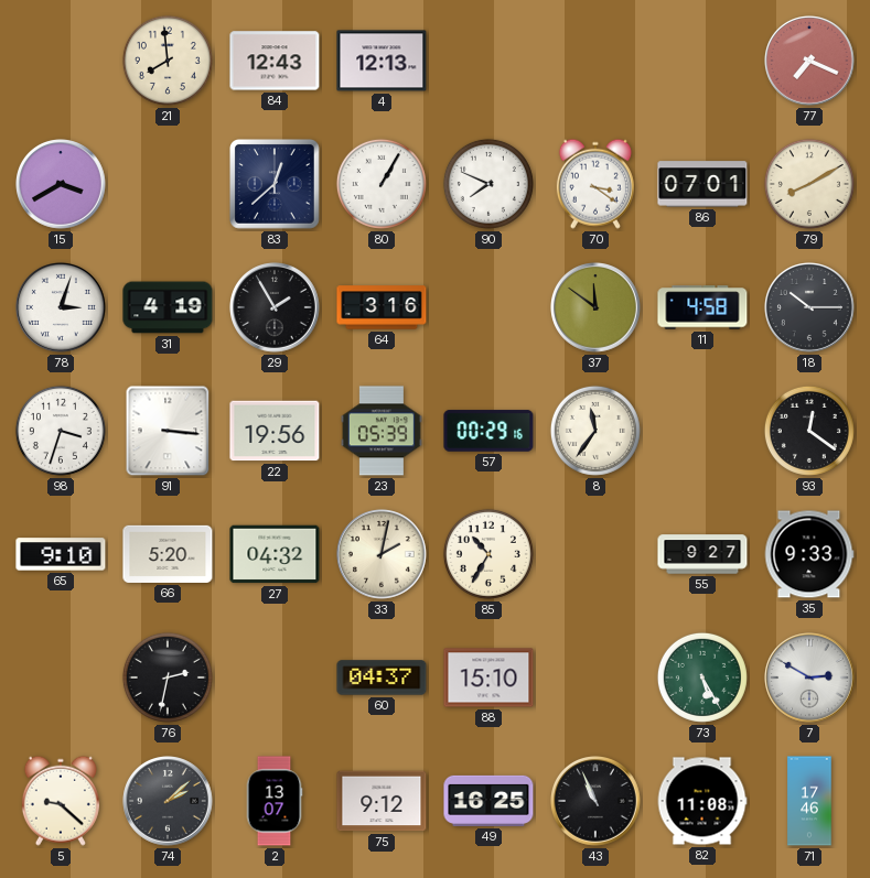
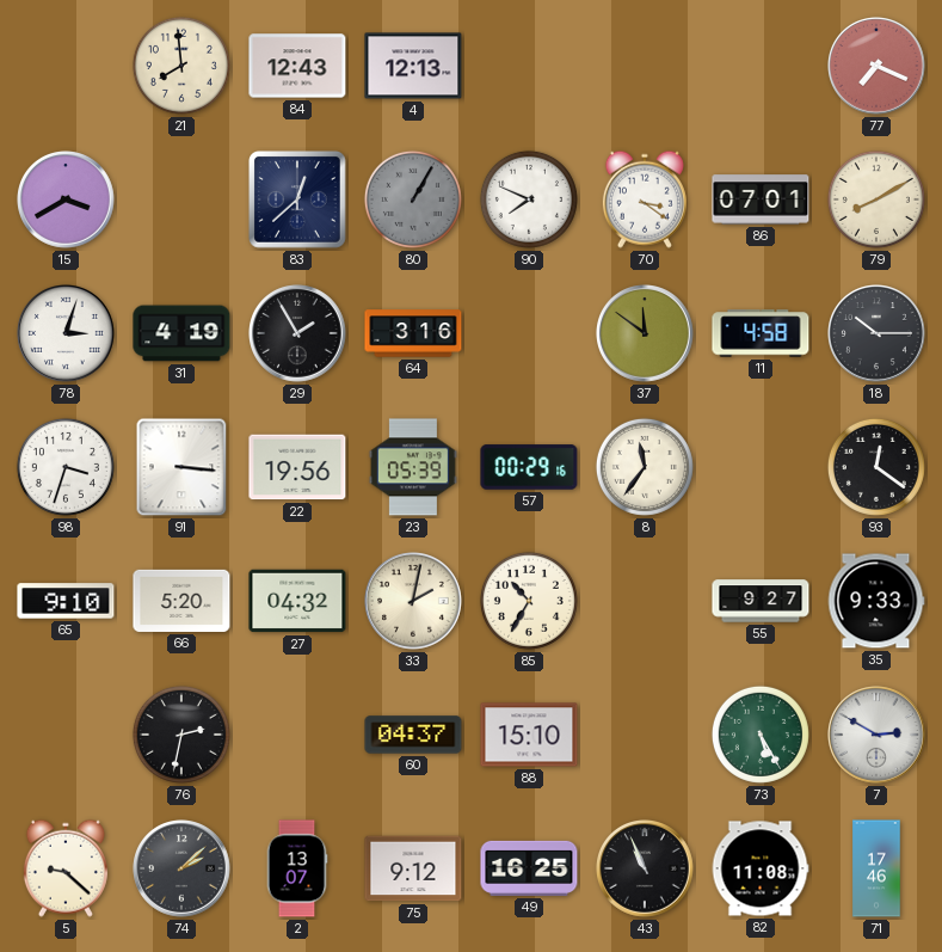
80 dial: white -> grey
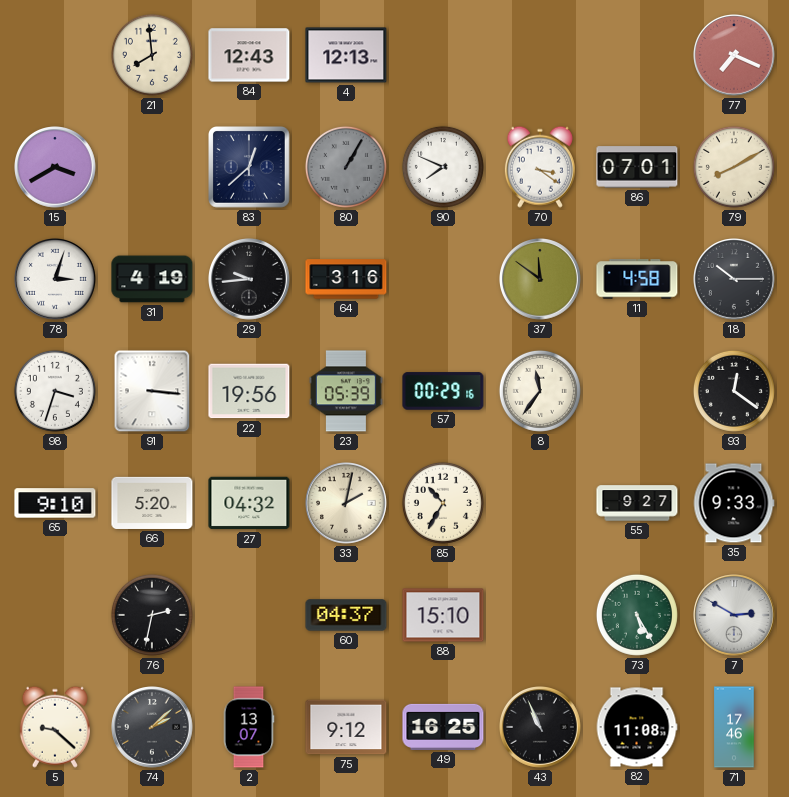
29: 1:55 -> 9:44
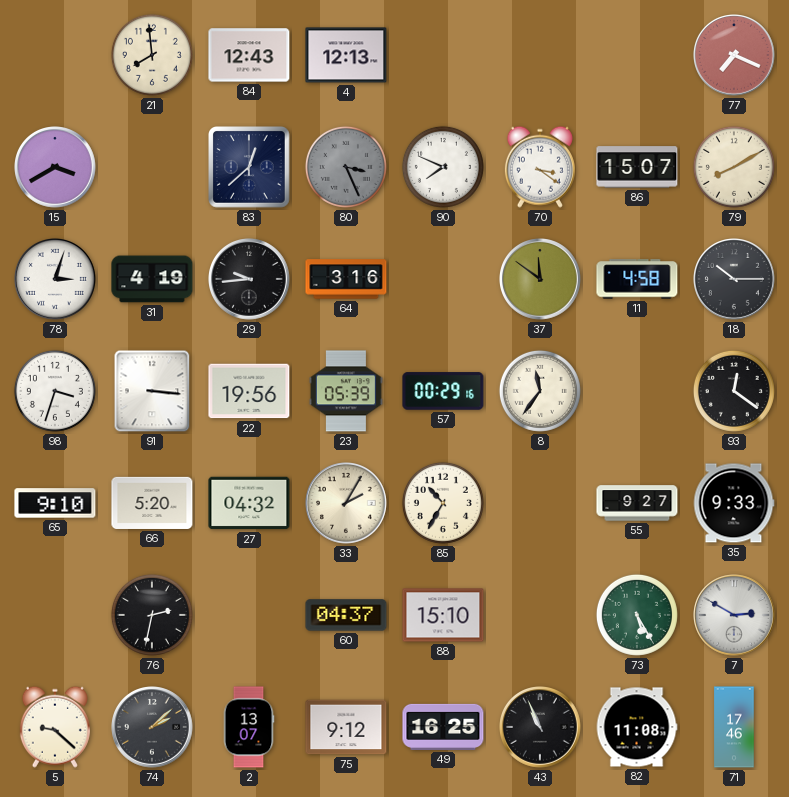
80: 1:05 -> 3:26
86: 07:01 -> 15:07
33: 2:02 -> 2:05
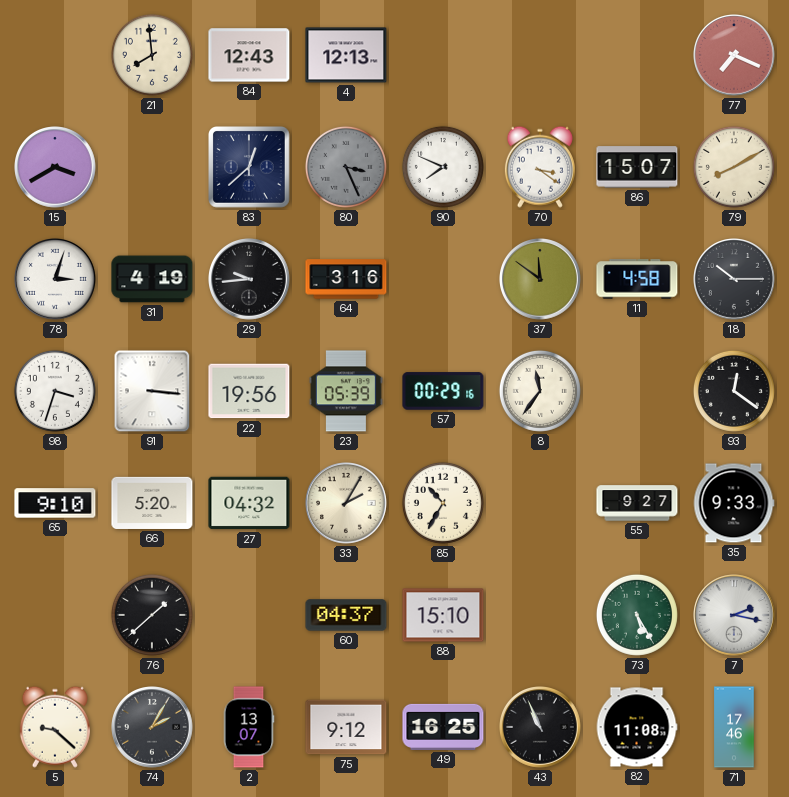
76: 2:32 -> 1:38
7: 2:50 -> 2:17
74: 2:08 -> 2:05
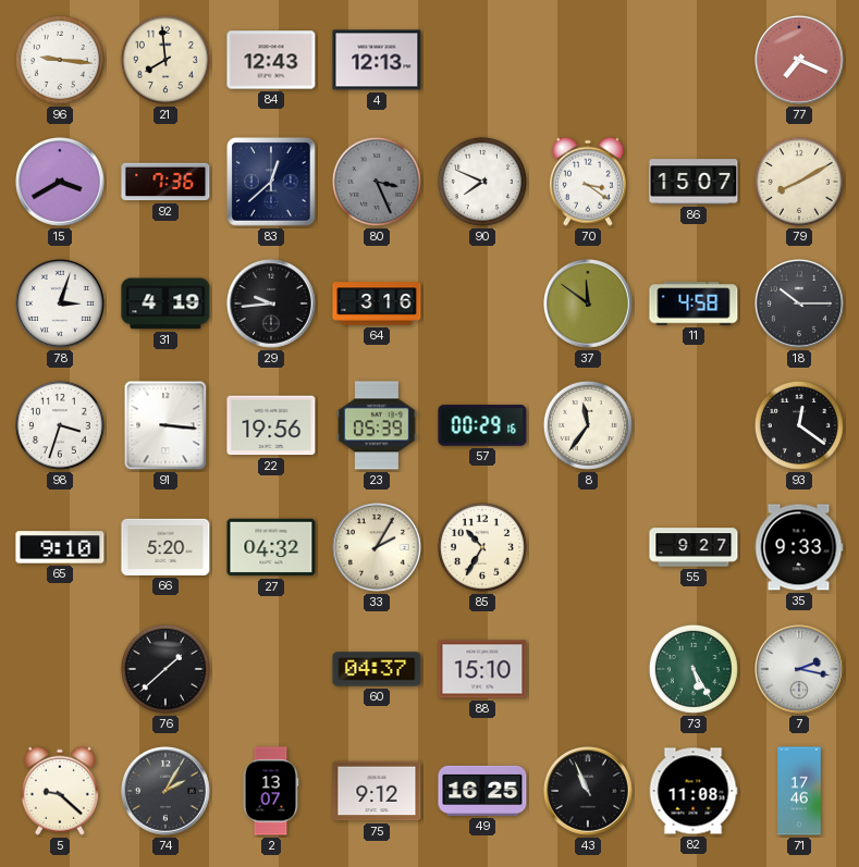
96: none -> 9:16
92: none -> 7:36
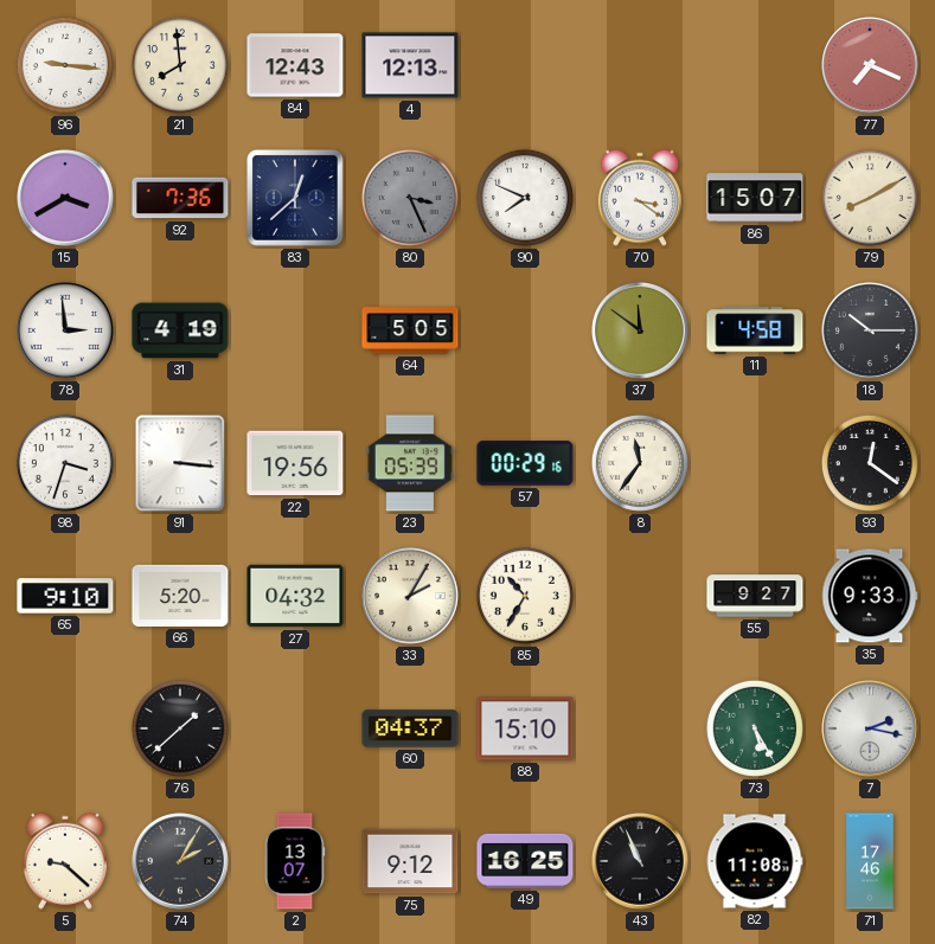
78: 3:03 -> 2:59
29: 9:44 -> none
64: 3:16 -> 5:05
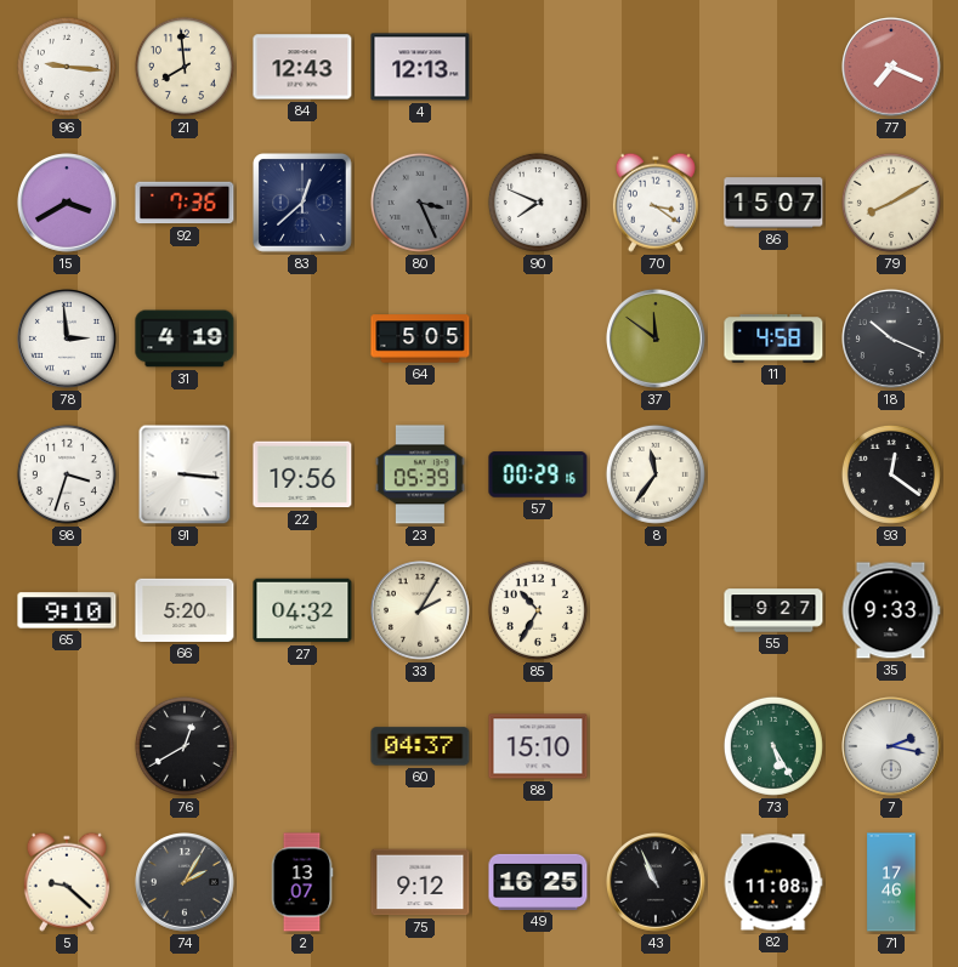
18: 10:15 -> 10:19
76: 1:38 -> 12:40
